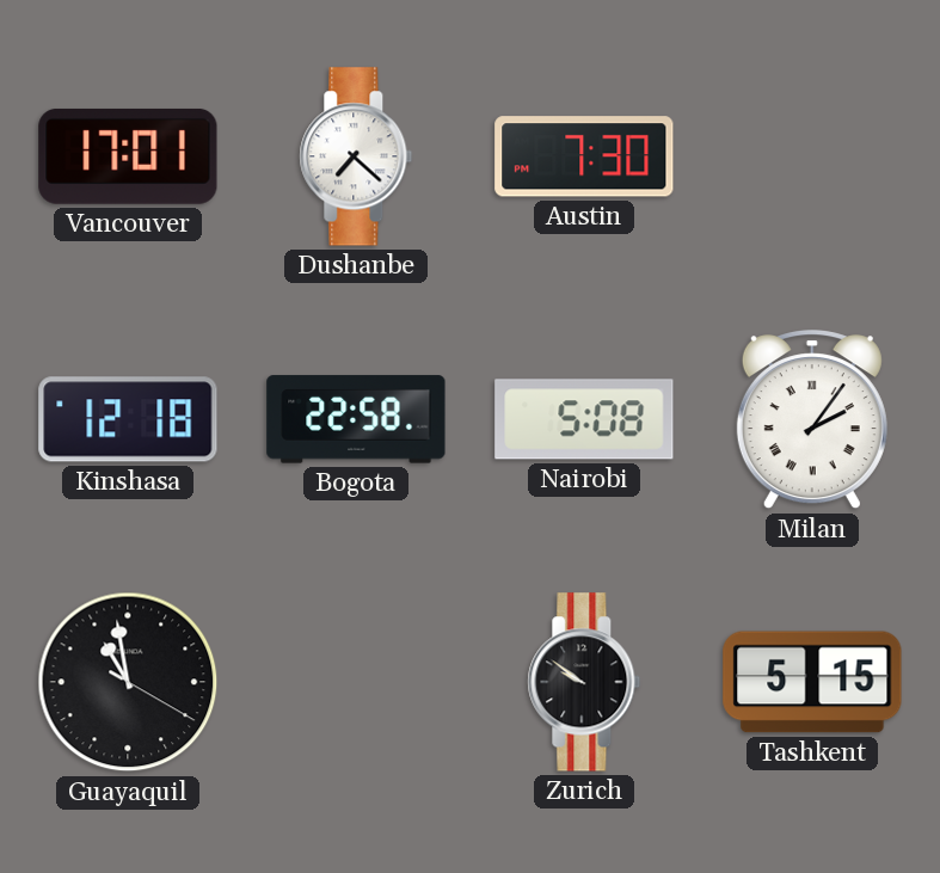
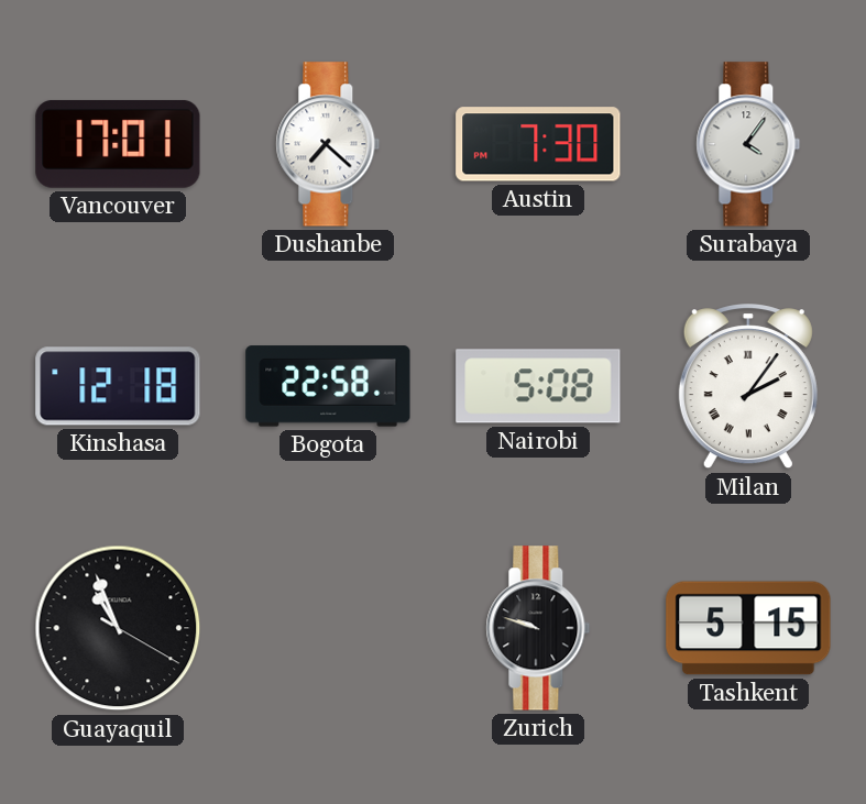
Surabaya: none -> 4:06
Guayaquil: 10:58 -> 10:56
Zurich: 9:51 -> 9:48
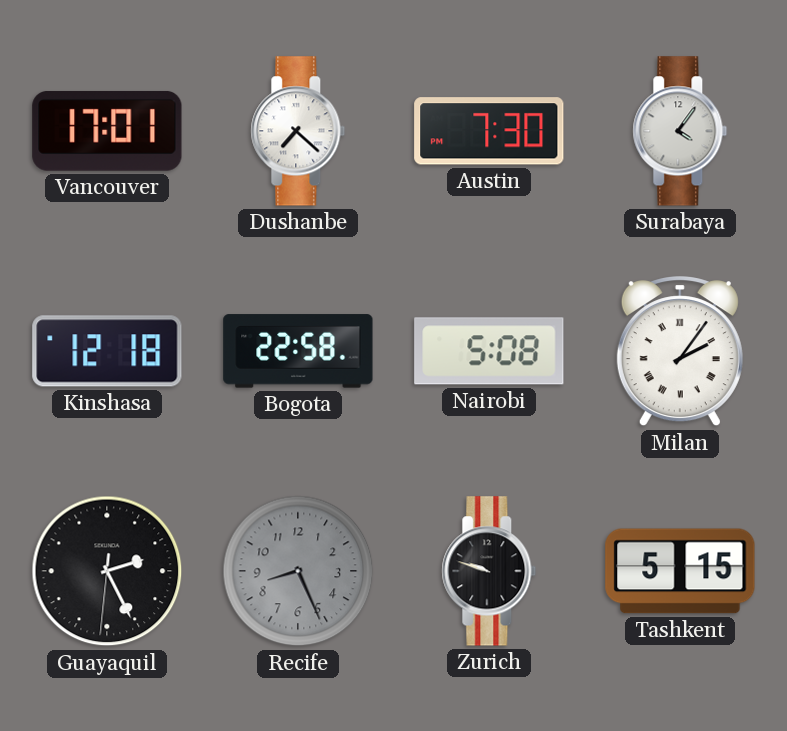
Guayaquil: 10:56 -> 2:25
Recife: none -> 8:26
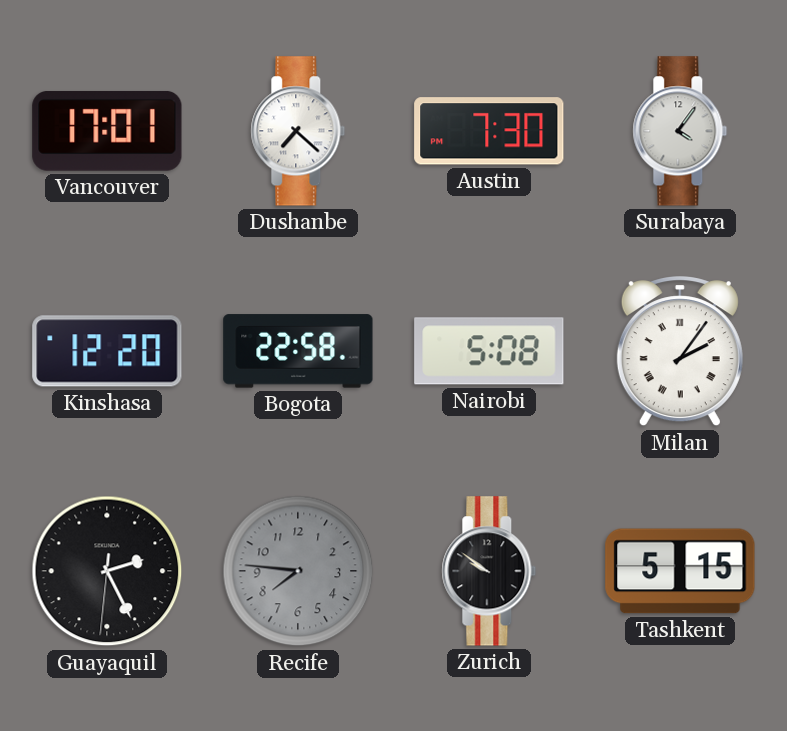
Kinshasa: 12:18 -> 12:20
Recife: 8:26 -> 7:46
Zurich: 9:48 -> 9:51
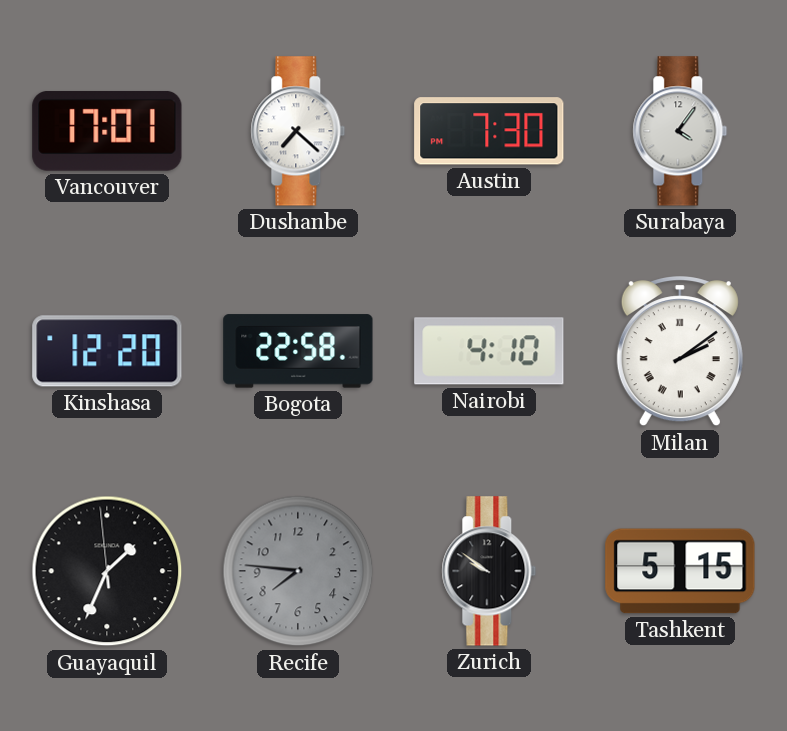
Nairobi: 5:08 -> 4:10
Milan: 2:06 -> 2:09
Guayaquil: 2:25 -> 1:33
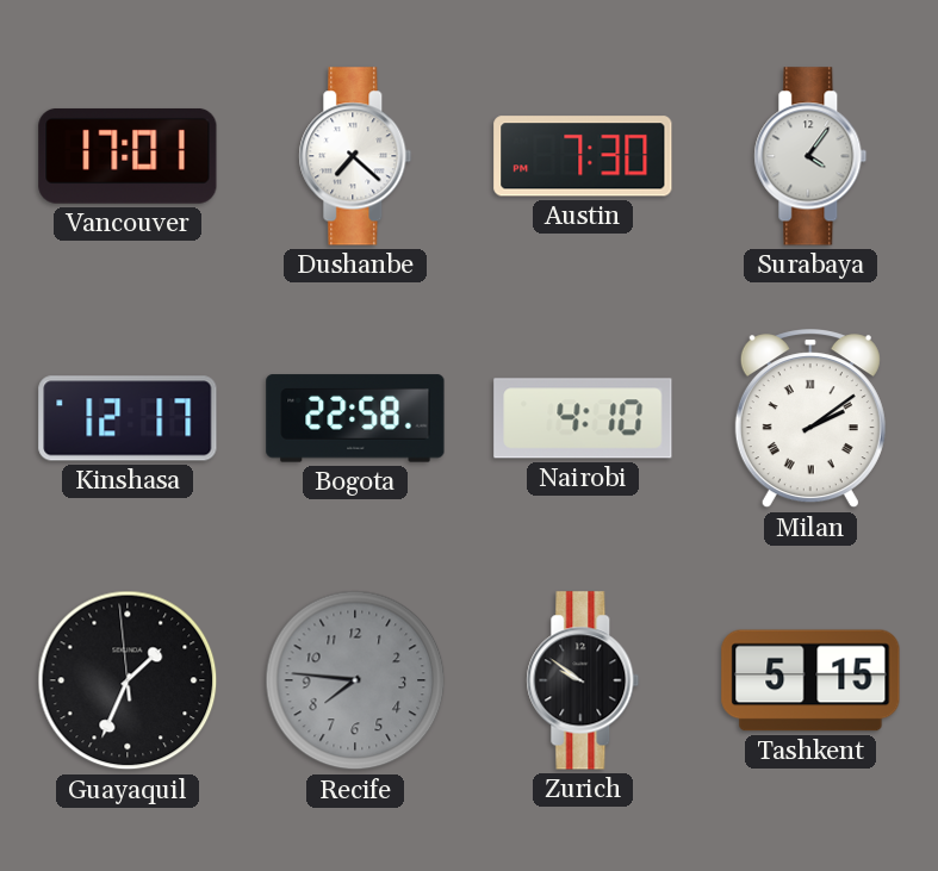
Kinshasa: 12:20 -> 12:17
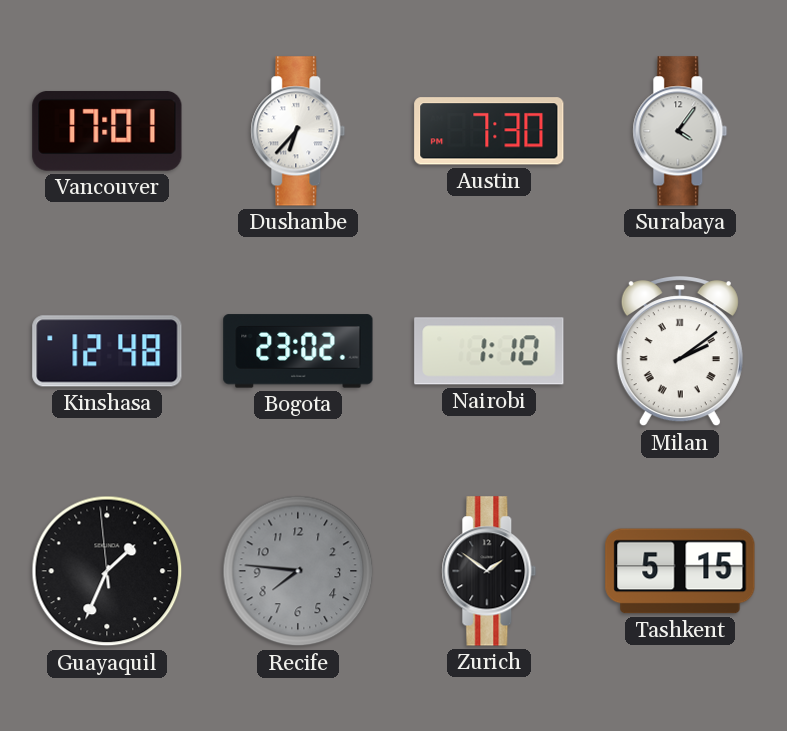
Dushanbe: 7:22 -> 6:37
Kinshasa: 12:17 -> 12:48
Bogota: 22:58 -> 23:02
Nairobi: 4:10 -> 1:10
Zurich: 9:51 -> 1:51
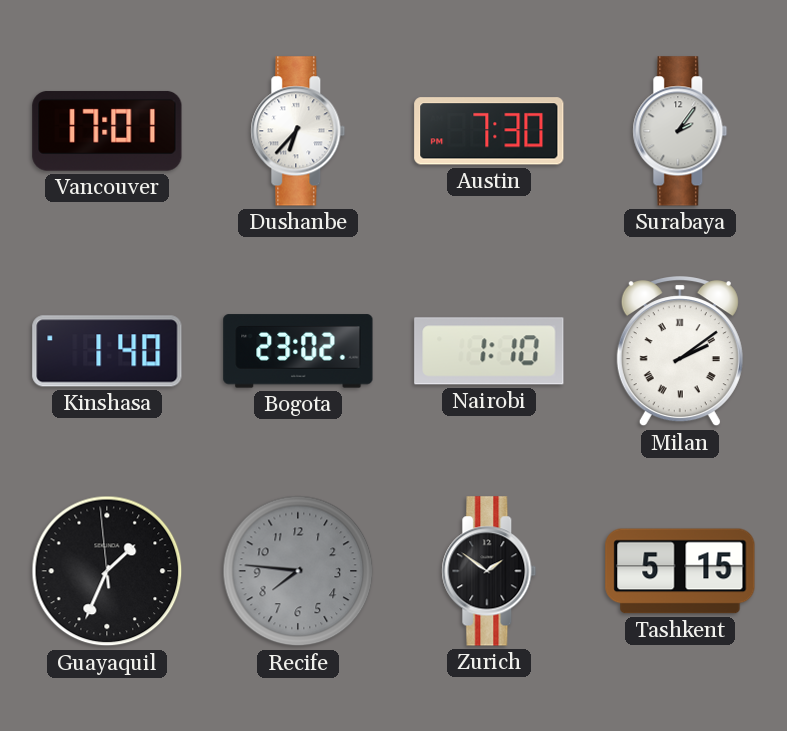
Surabaya: 4:06 -> 2:06
Kinshasa: 12:48 -> 1:40
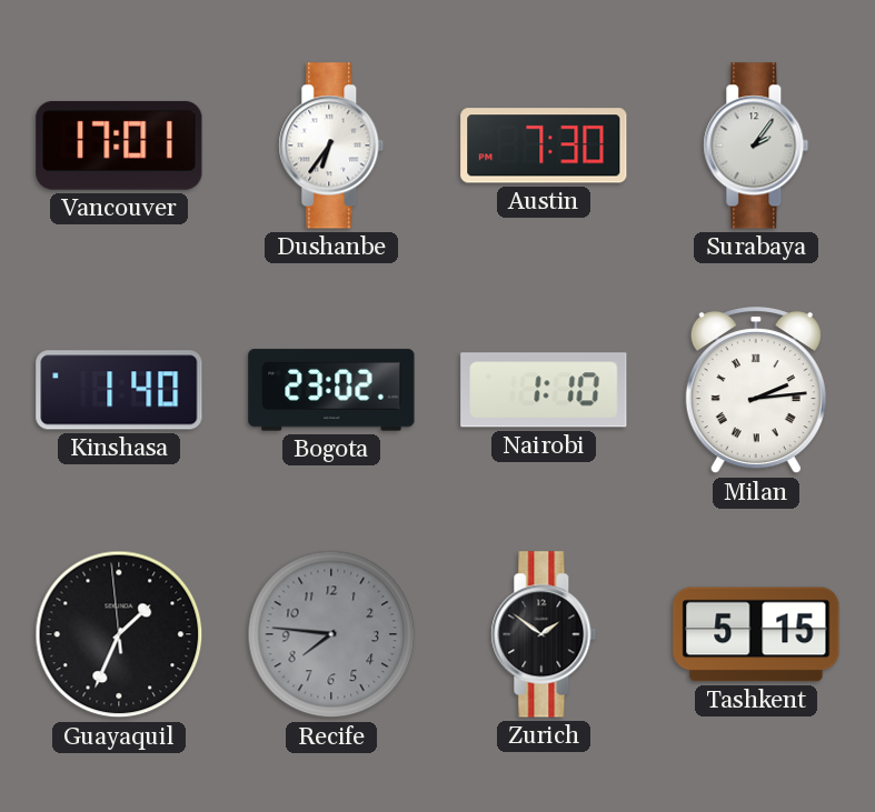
Dushanbe: 6:37 -> 6:36
Milan: 2:09 -> 2:14
